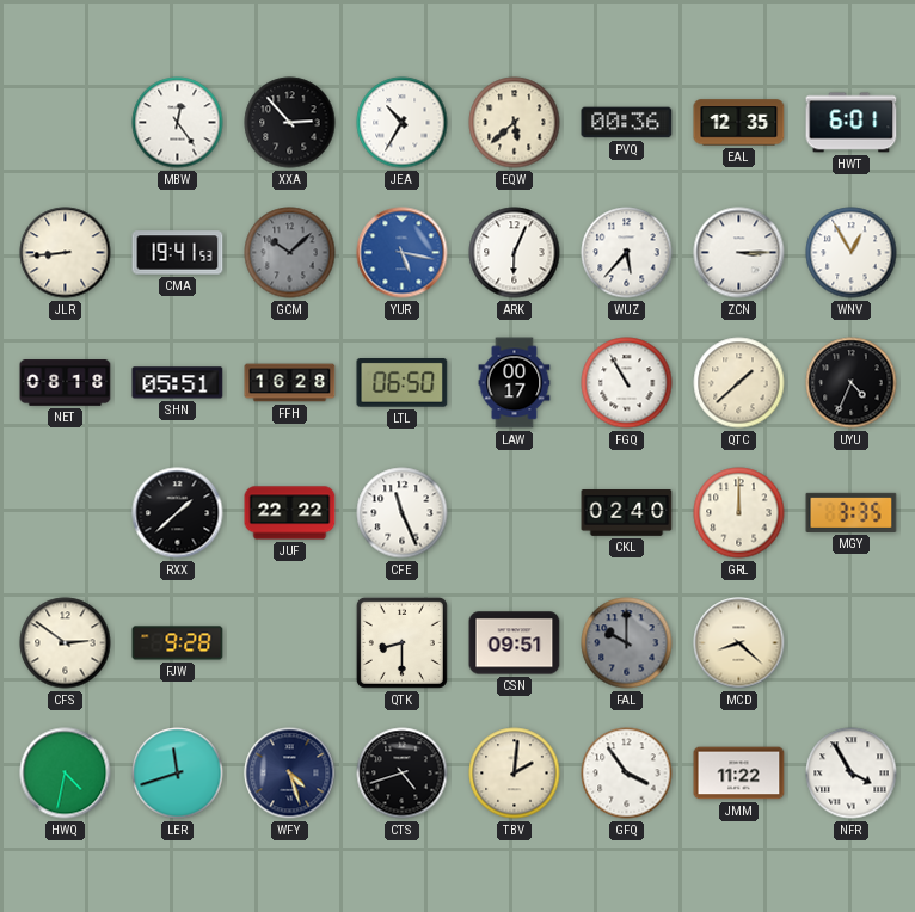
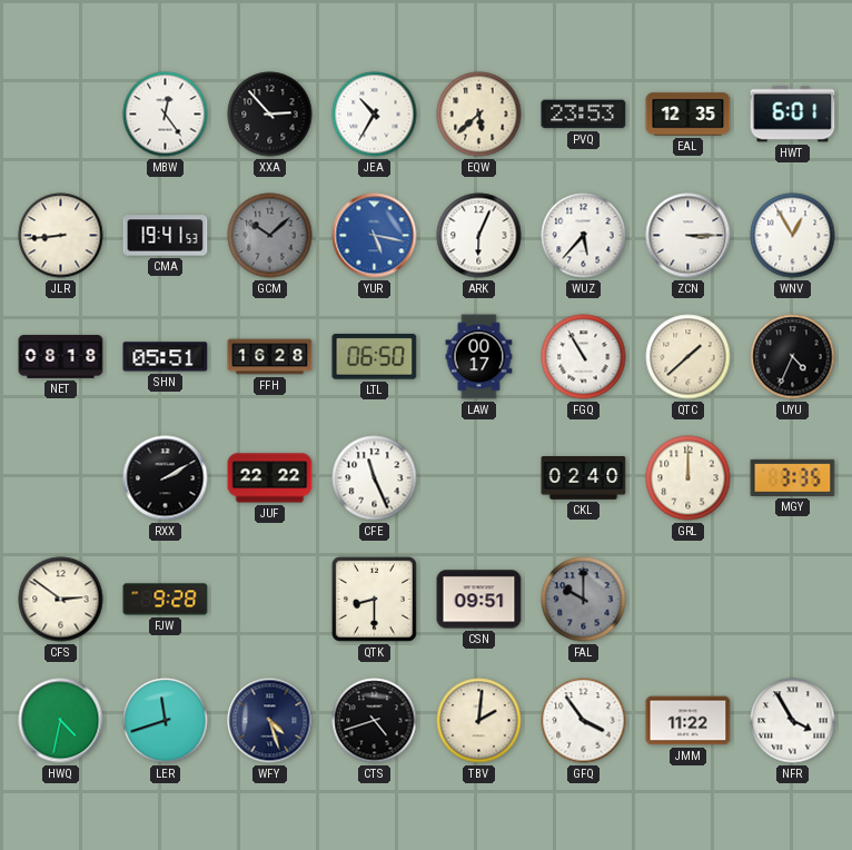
PVQ: 00:36 -> 23:53
RXX: 1:38 -> 2:10
MCD: 8:22 -> none
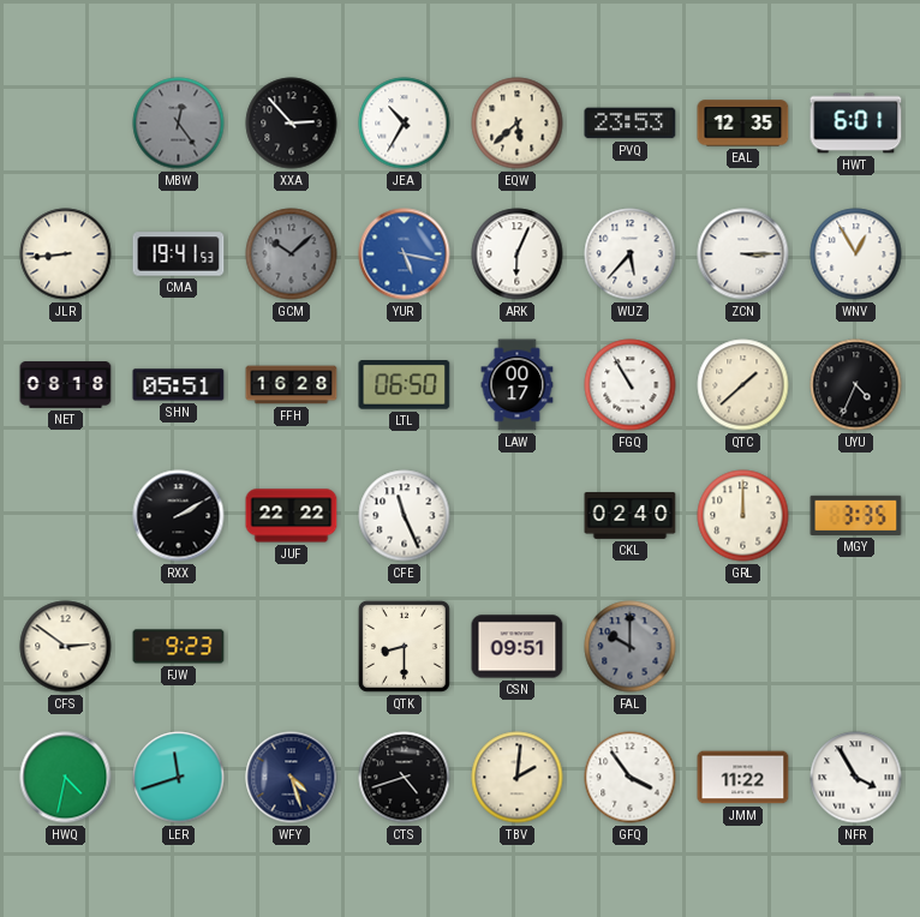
MBW dial: white -> grey
FJW: 9:28 -> 9:23
